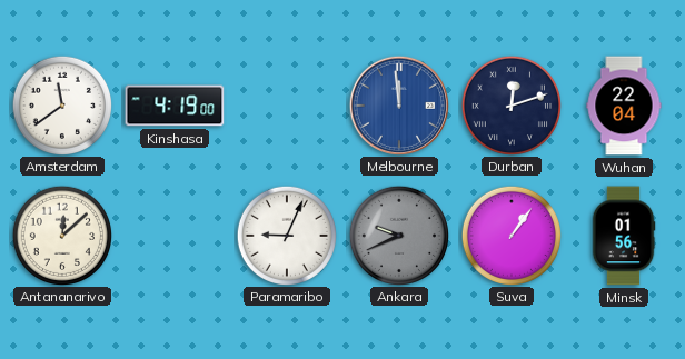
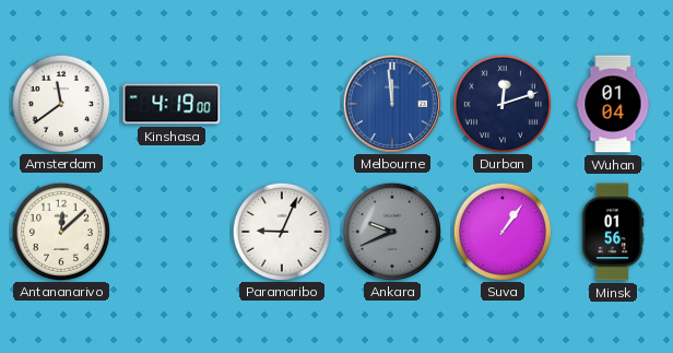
Wuhan: 22:04 -> 01:04
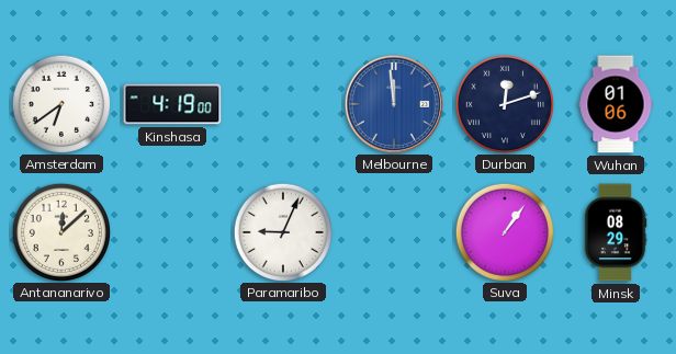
Amsterdam: 11:39 -> 6:39
Wuhan: 01:04 -> 01:06
Ankara: 9:41 -> none
Minsk: 01:56 -> 08:29
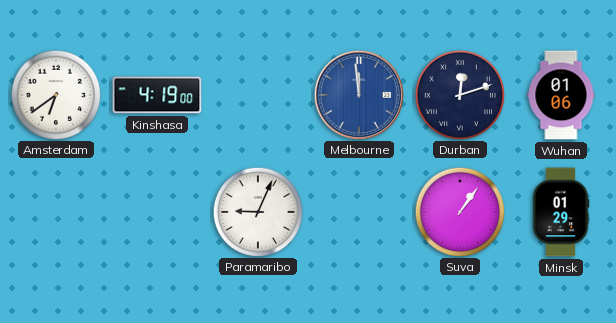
Antananarivo: 12:08 -> none
Minsk: 08:29 -> 01:29
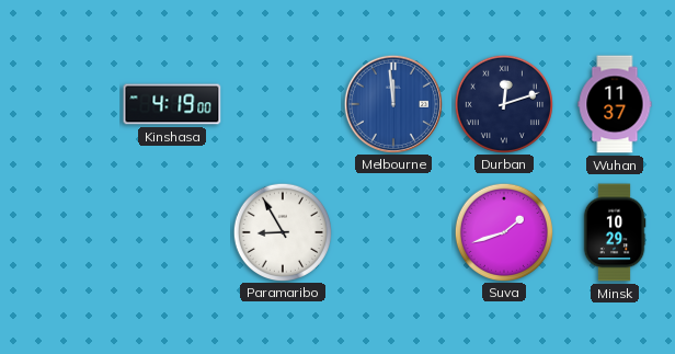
Amsterdam: 6:39 -> none
Wuhan: 01:06 -> 11:37
Paramaribo: 9:04 -> 8:55
Suva: 1:06 -> 1:42
Minsk: 01:29 -> 10:29
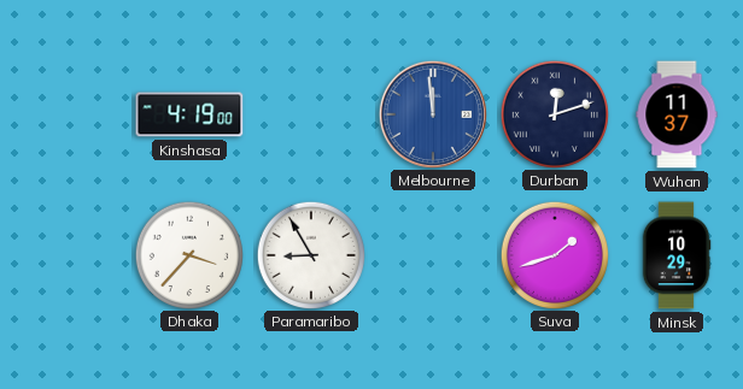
Dhaka: none -> 3:37
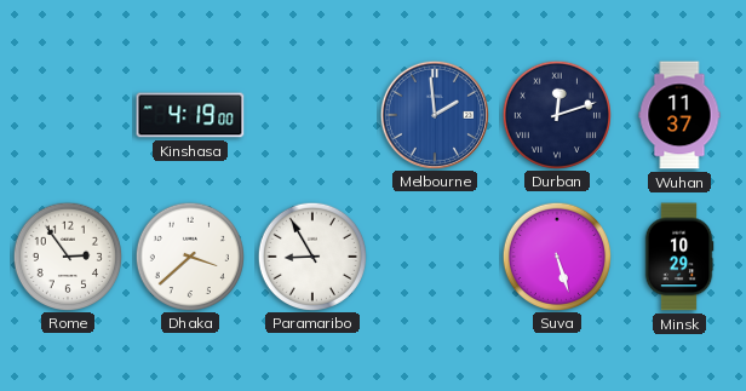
Melbourne: 11:59 -> 1:59
Rome: none -> 2:54
Dhaka: 3:37 -> 3:38
Suva: 1:42 -> 5:27
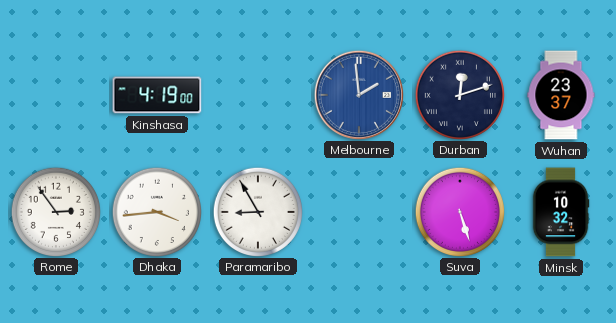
Wuhan: 11:37 -> 23:37
Dhaka: 3:38 -> 3:44
Minsk: 10:29 -> 10:32
